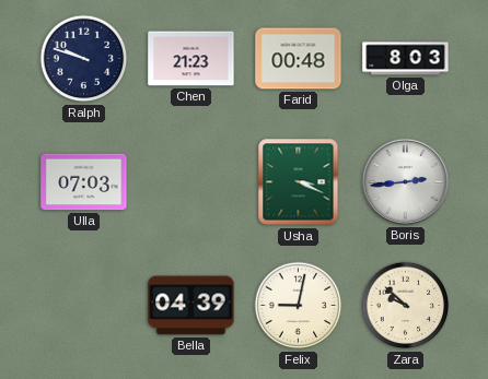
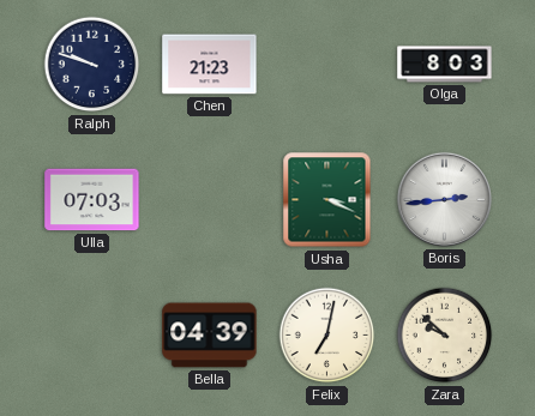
Farid: 00:48 -> none
Felix: 9:02 -> 7:02
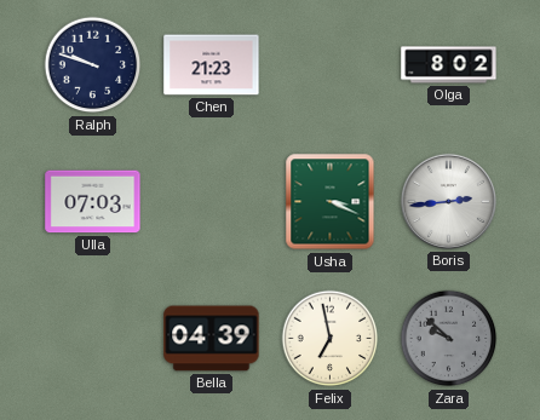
Olga: 8:03 -> 8:02
Felix: 7:02 -> 6:58
Zara dial: cream -> grey
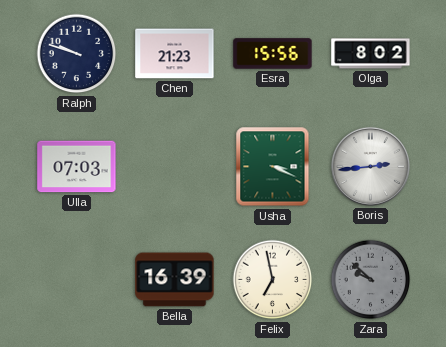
Esra: none -> 15:56
Bella: 04:39 -> 16:39
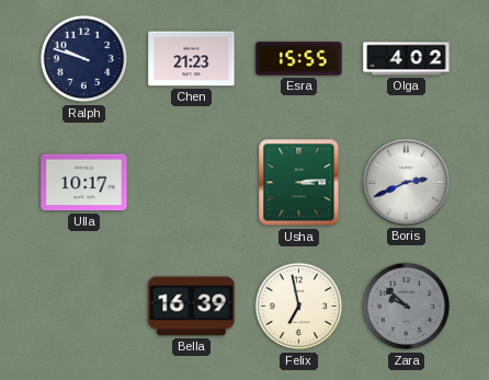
Esra: 15:56 -> 15:55
Olga: 8:02 -> 4:02
Ulla: 07:03 -> 10:17
Usha: 3:19 -> 3:14
Boris: 2:44 -> 2:41
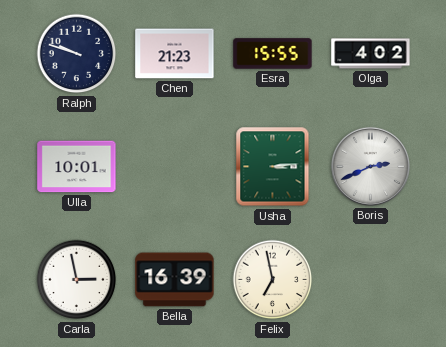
Ulla: 10:17 -> 10:01
Carla: none -> 2:58
Zara: 9:52 -> none
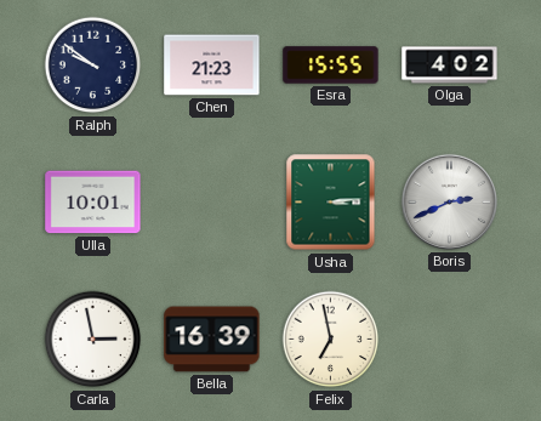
Ralph: 9:48 -> 9:51
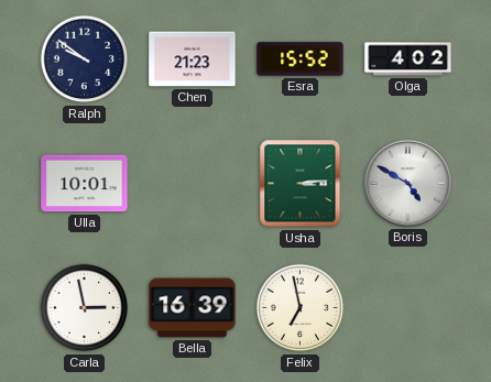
Esra: 15:55 -> 15:52
Boris: 2:41 -> 4:50
